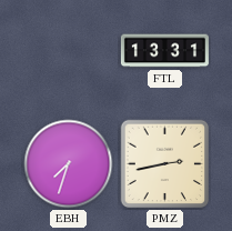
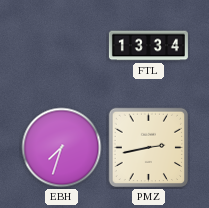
FTL: 13:31 -> 13:34
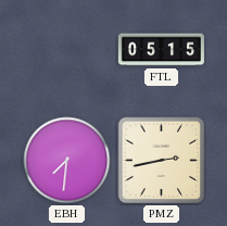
FTL: 13:34 -> 05:15
EBH: 7:33 -> 7:31
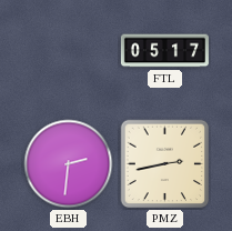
FTL: 05:15 -> 05:17
EBH: 7:31 -> 2:31
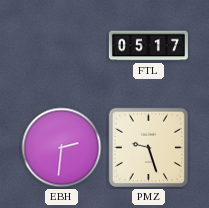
PMZ: 2:43 -> 9:27
